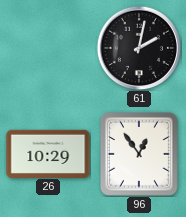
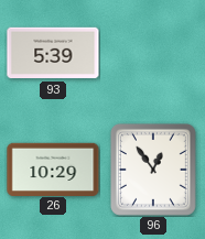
93: none -> 5:39
61: 2:02 -> none
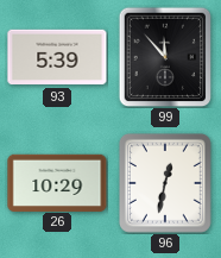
99: none -> 11:53
96: 12:54 -> 12:32
